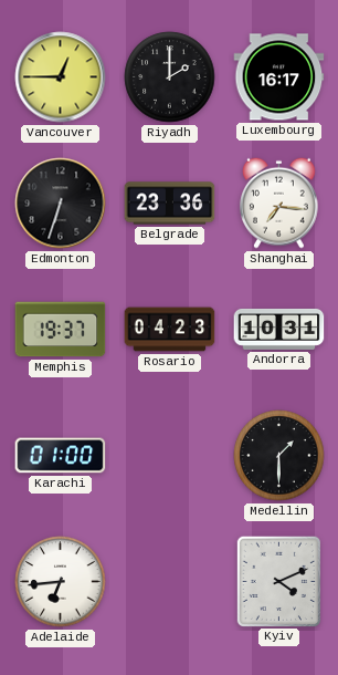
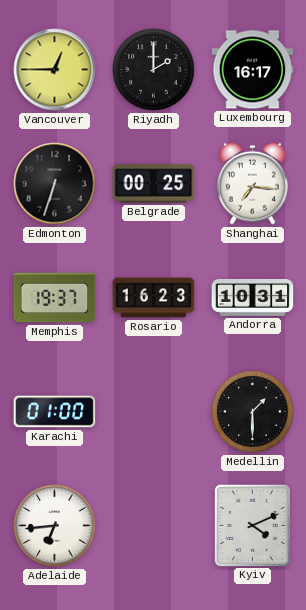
Belgrade: 23:36 -> 00:25
Rosario: 04:23 -> 16:23
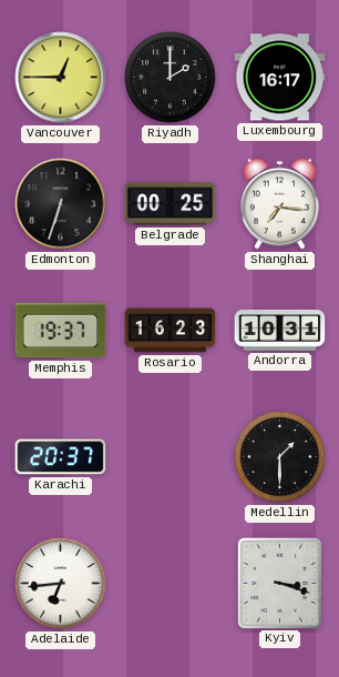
Karachi: 01:00 -> 20:37
Kyiv: 4:11 -> 3:18
